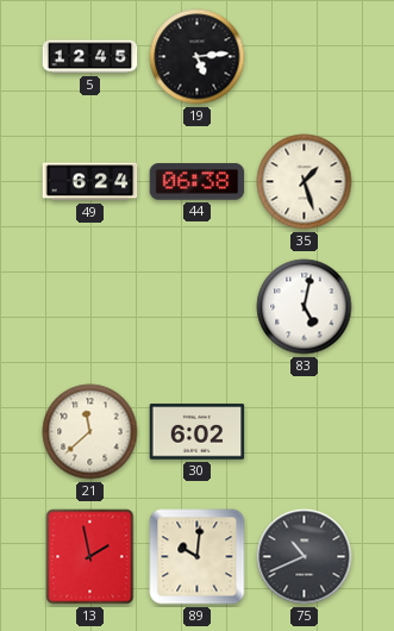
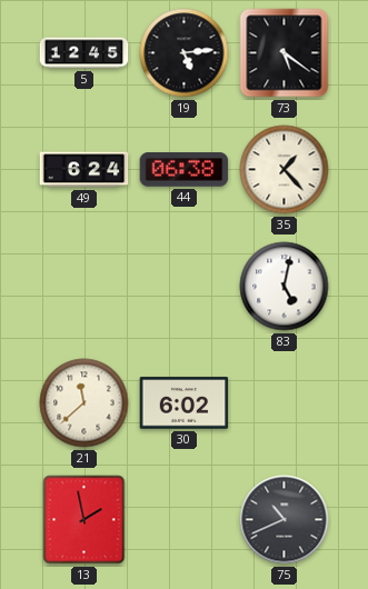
73: none -> 5:21
35: 1:27 -> 1:23
89: 10:01 -> none
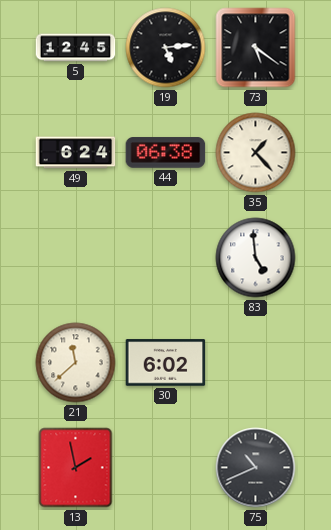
83: 5:02 -> 4:59
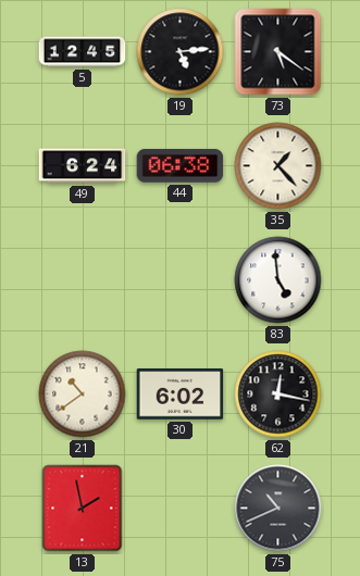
21: 11:38 -> 10:39
62: none -> 12:17
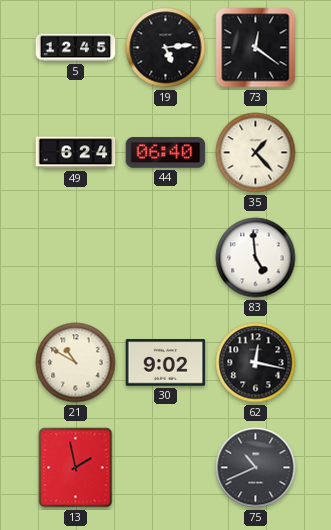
73: 5:21 -> 12:21
44: 06:38 -> 06:40
21: 10:39 -> 10:50
30: 6:02 -> 9:02
